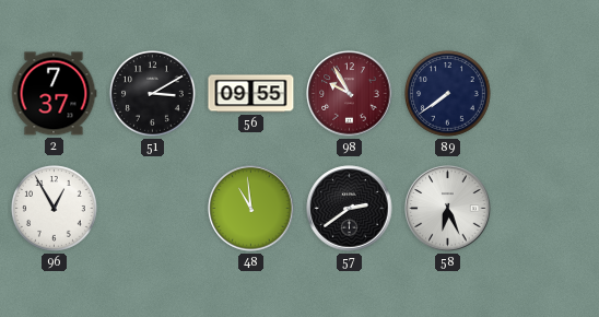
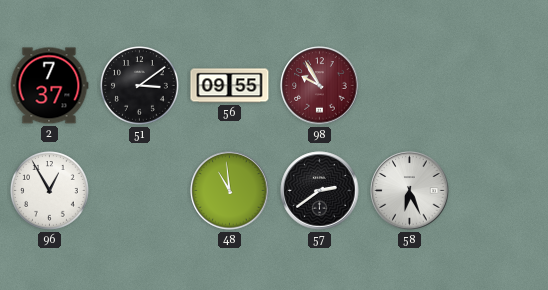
51: 3:10 -> 3:09
89: 7:39 -> none
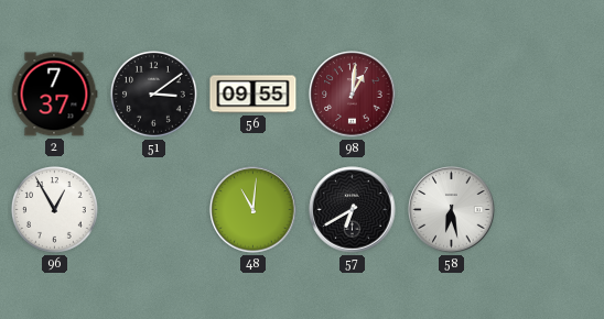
98: 9:55 -> 1:01
48: 10:59 -> 11:01
57: 2:39 -> 6:40
58: 6:26 -> 6:28
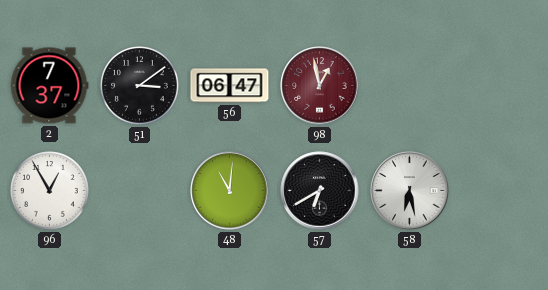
56: 09:55 -> 06:47
98: 1:01 -> 12:58
